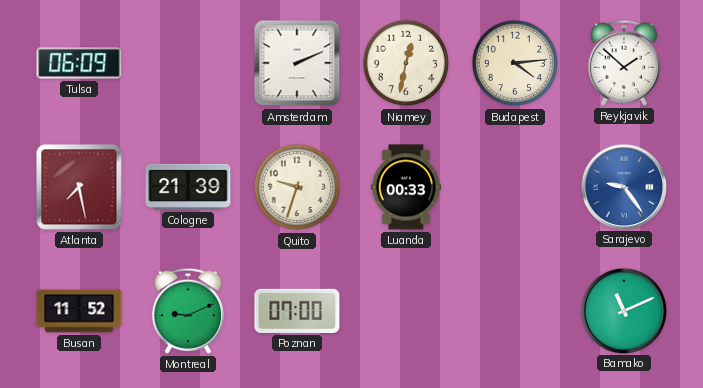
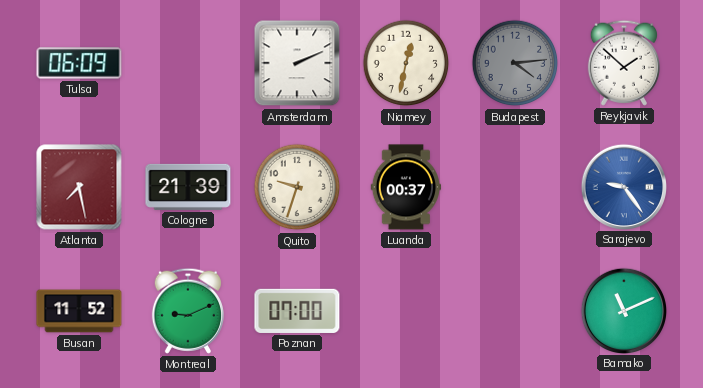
Budapest dial: cream -> grey
Luanda: 00:33 -> 00:37
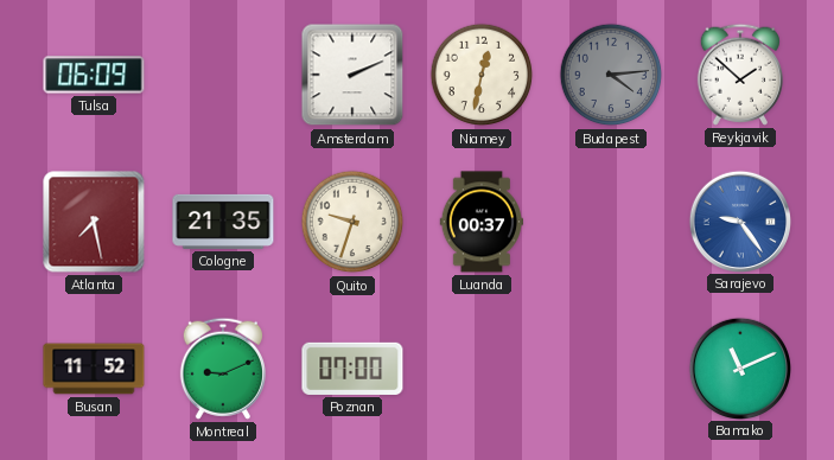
Cologne: 21:39 -> 21:35
